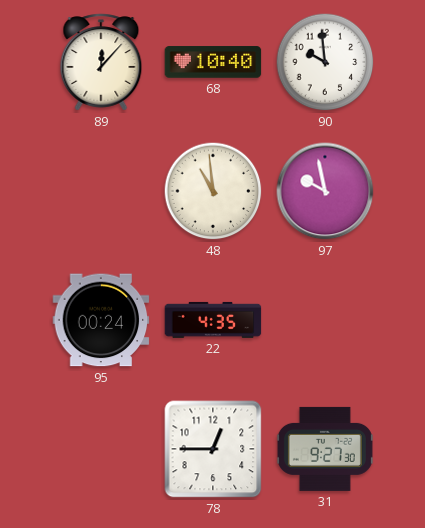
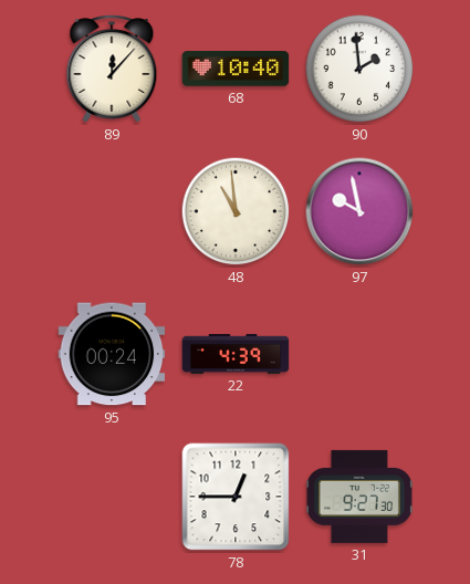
90: 9:59 -> 1:59
22: 4:35 -> 4:39
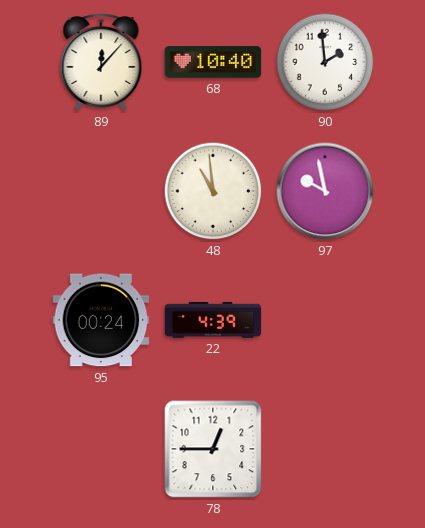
31: 9:27 -> none
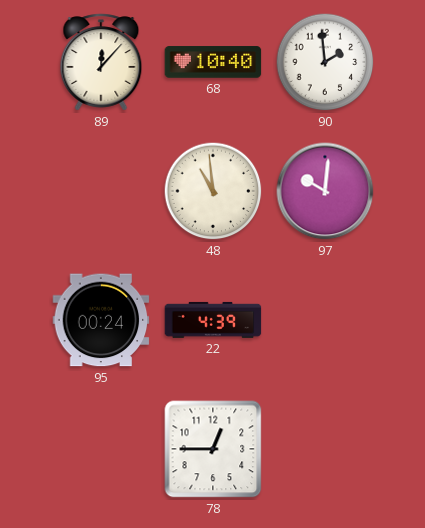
97: 9:58 -> 10:01
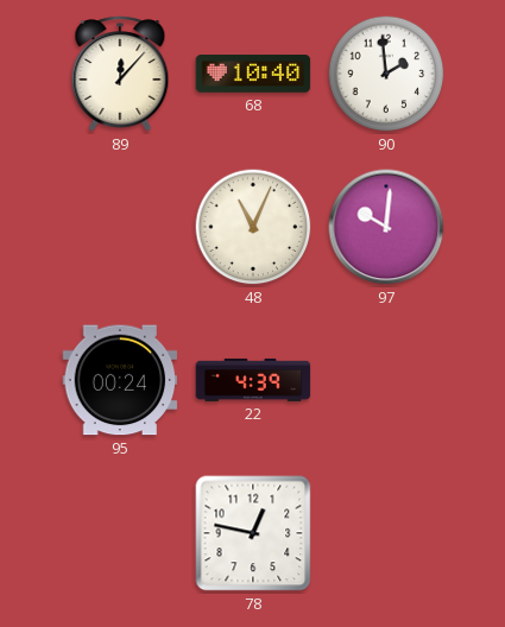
48: 10:59 -> 11:04
78: 12:45 -> 12:47
